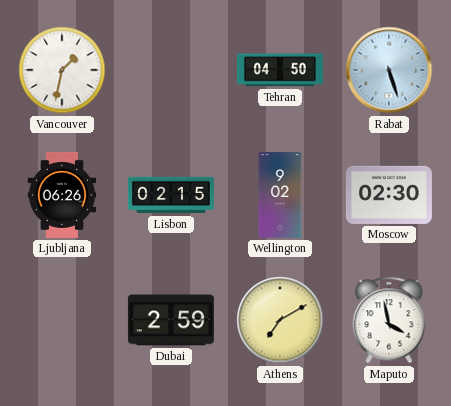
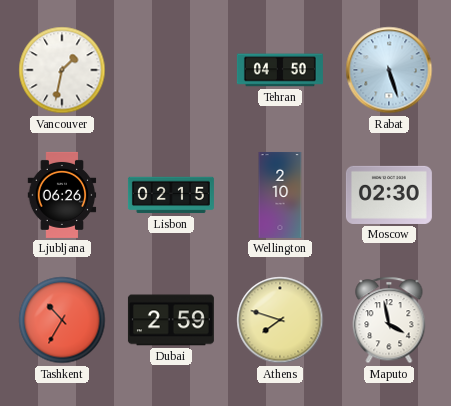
Wellington: 9:02 -> 2:10
Tashkent: none -> 10:35
Athens: 7:10 -> 7:48
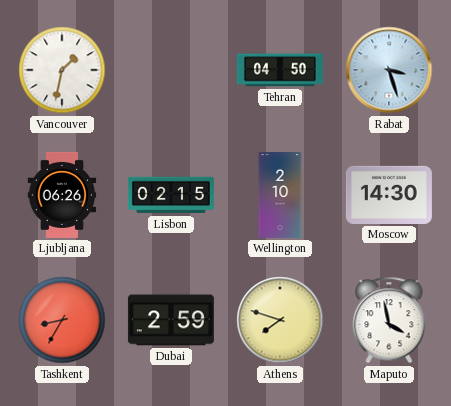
Rabat: 5:27 -> 3:27
Moscow: 02:30 -> 14:30
Tashkent: 10:35 -> 8:35
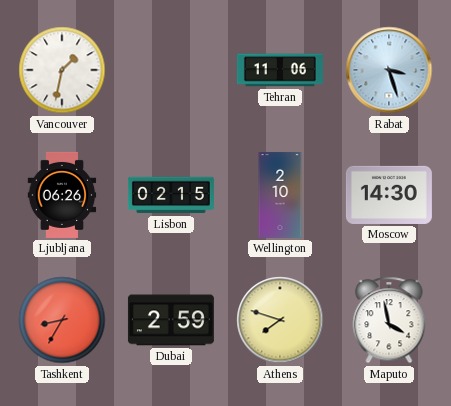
Tehran: 04:50 -> 11:06
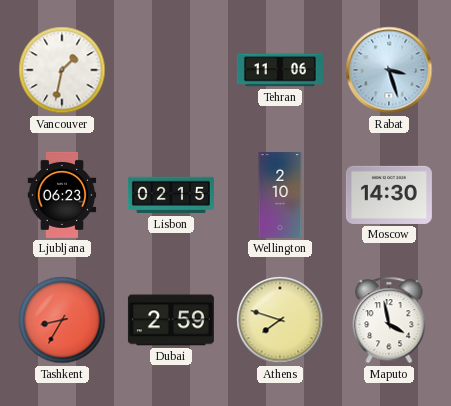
Ljubljana: 06:26 -> 06:23
